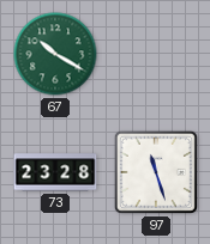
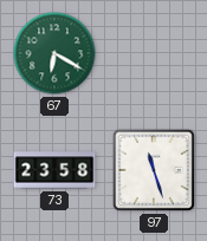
67: 10:20 -> 6:20
73: 23:28 -> 23:58
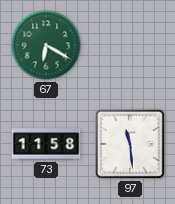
73: 23:58 -> 11:58
97: 11:27 -> 11:29
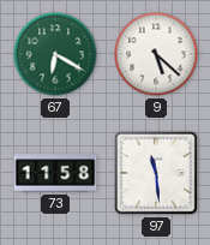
9: none -> 5:22
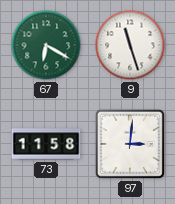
9: 5:22 -> 11:27
97: 11:29 -> 3:01
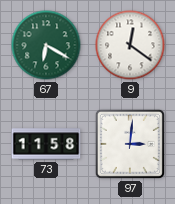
9: 11:27 -> 12:21
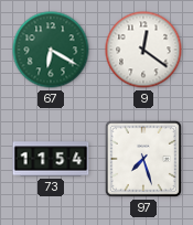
73: 11:58 -> 11:54
97: 3:01 -> 7:27
